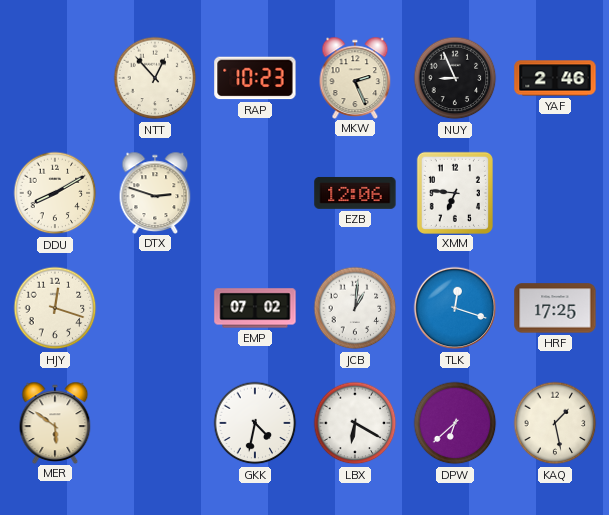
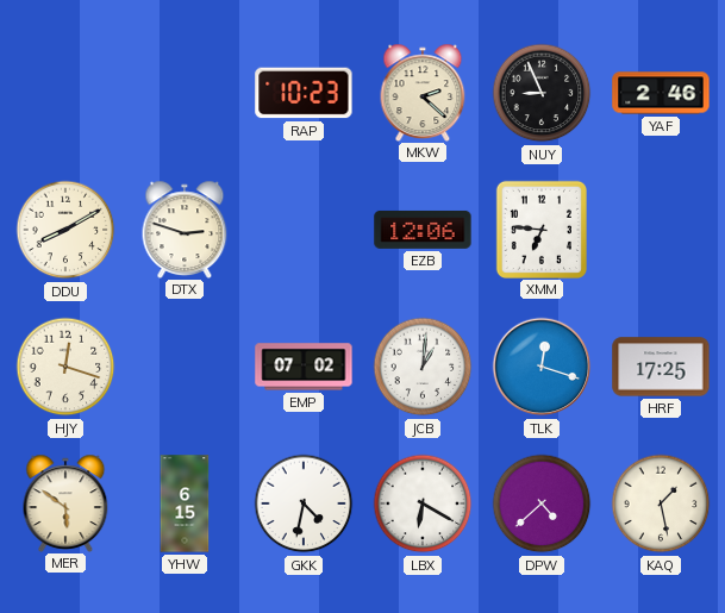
NTT: 12:53 -> none
MKW: 2:26 -> 2:22
YHW: none -> 6:15
DPW: 6:38 -> 4:38
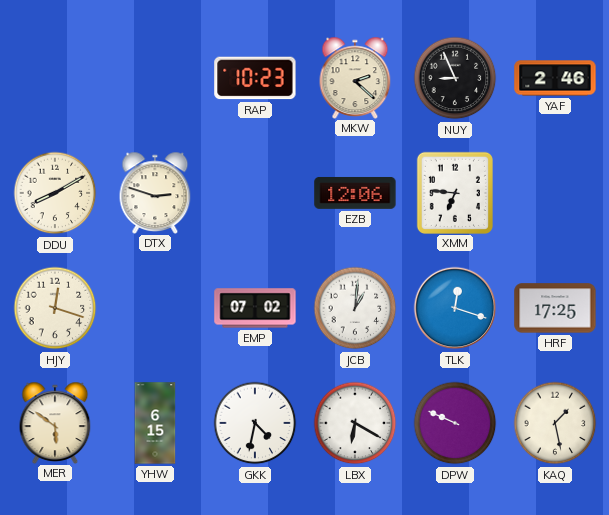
DPW: 4:38 -> 9:49
